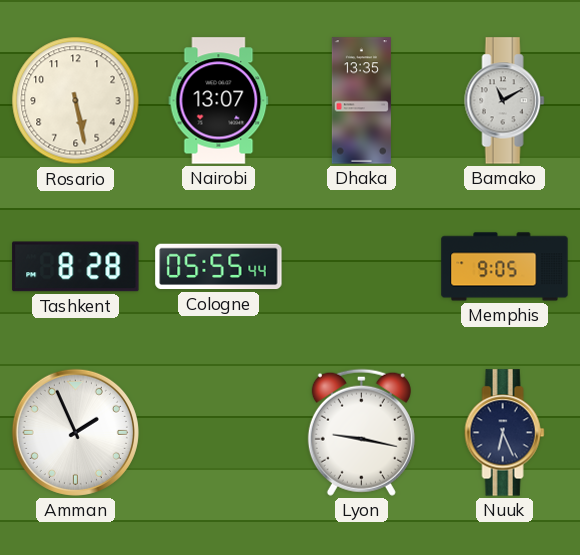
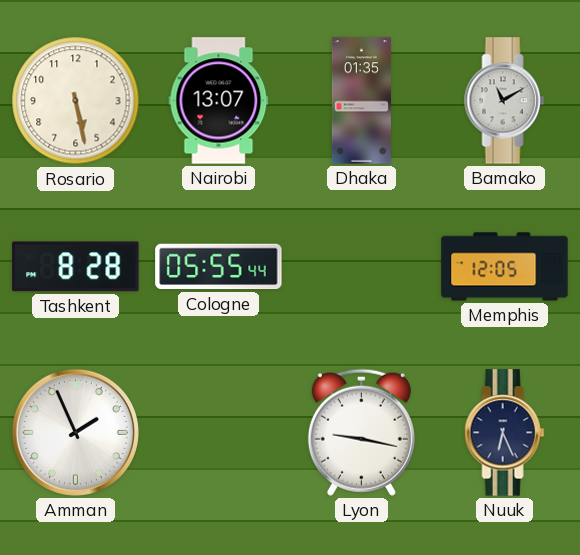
Dhaka: 13:35 -> 01:35
Memphis: 9:05 -> 12:05
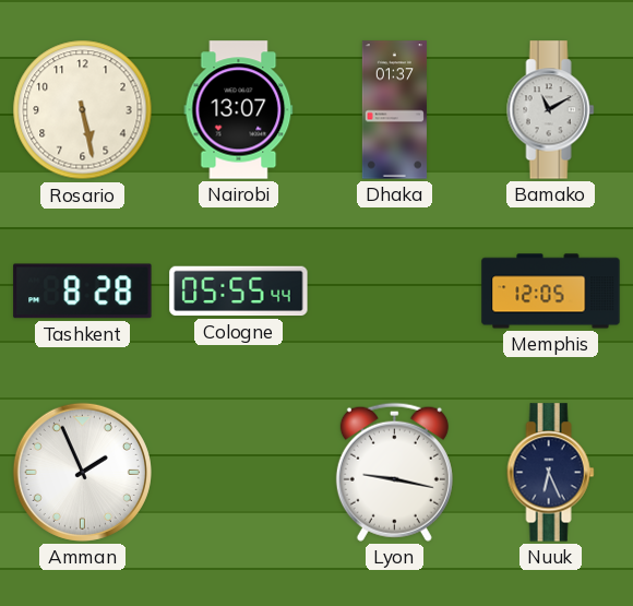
Dhaka: 01:35 -> 01:37
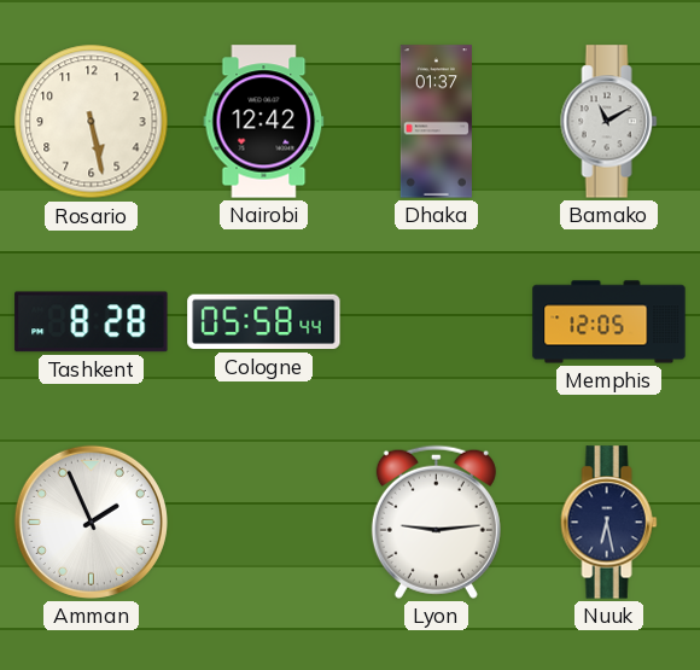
Nairobi: 13:07 -> 12:42
Cologne: 05:55 -> 05:58
Lyon: 9:17 -> 9:14
Nuuk: 6:26 -> 6:28
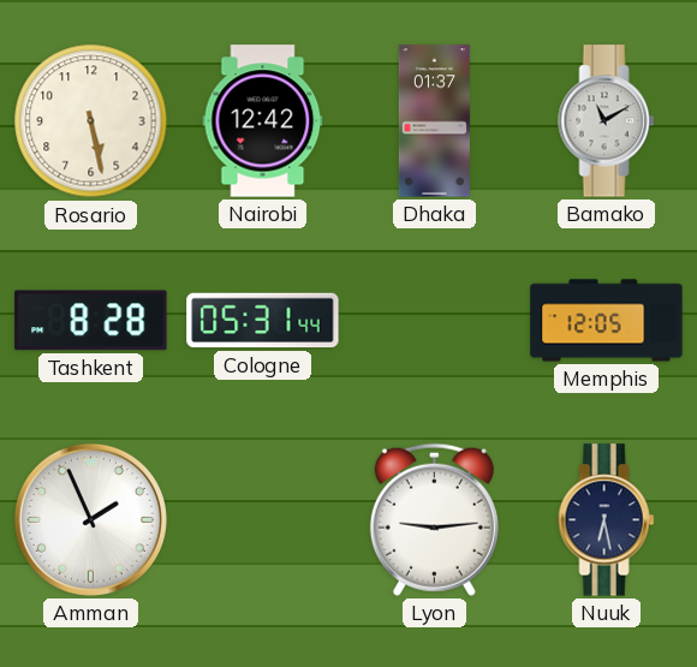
Cologne: 05:58 -> 05:31
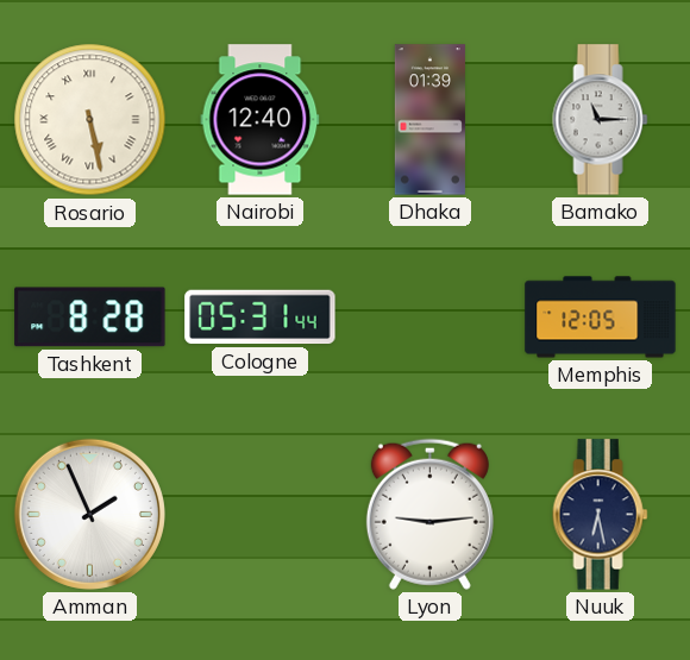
Rosario numerals: Arabic -> Roman
Nairobi: 12:42 -> 12:40
Dhaka: 01:37 -> 01:39
Bamako: 11:10 -> 11:15
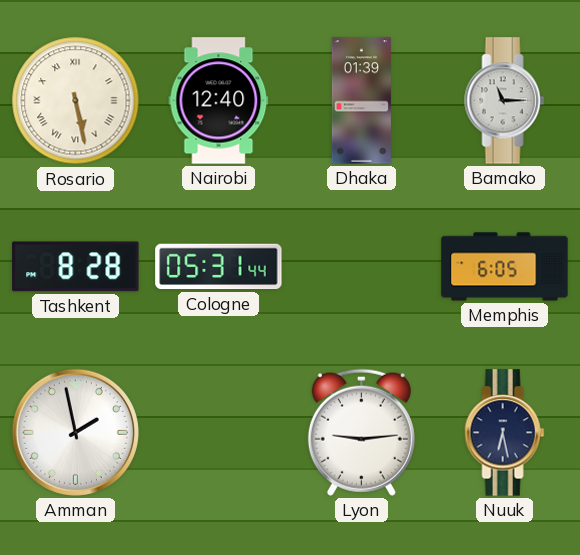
Memphis: 12:05 -> 6:05
Amman: 1:56 -> 1:58
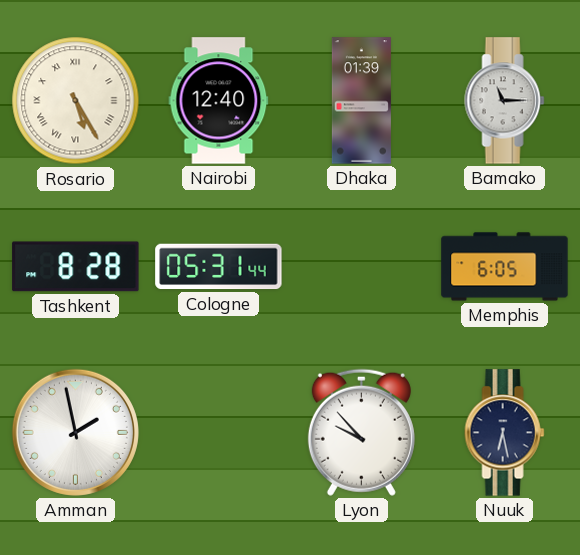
Rosario: 5:28 -> 5:25
Lyon: 9:14 -> 9:53
